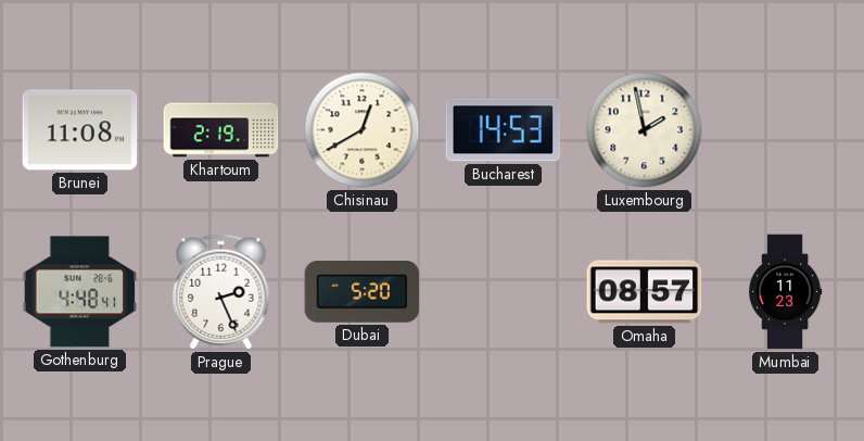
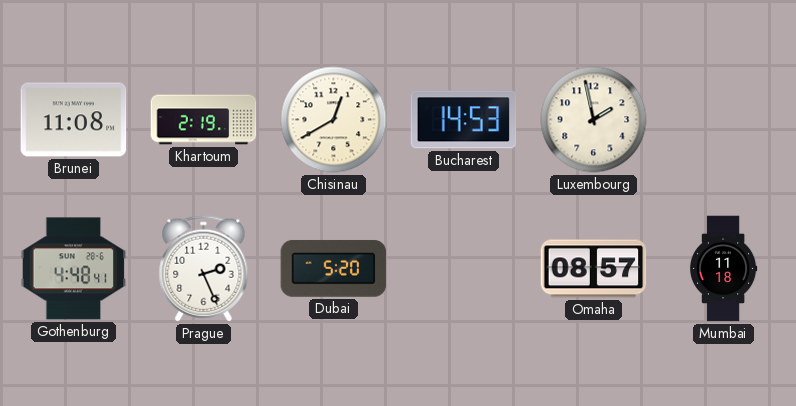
Mumbai: 11:23 -> 11:18
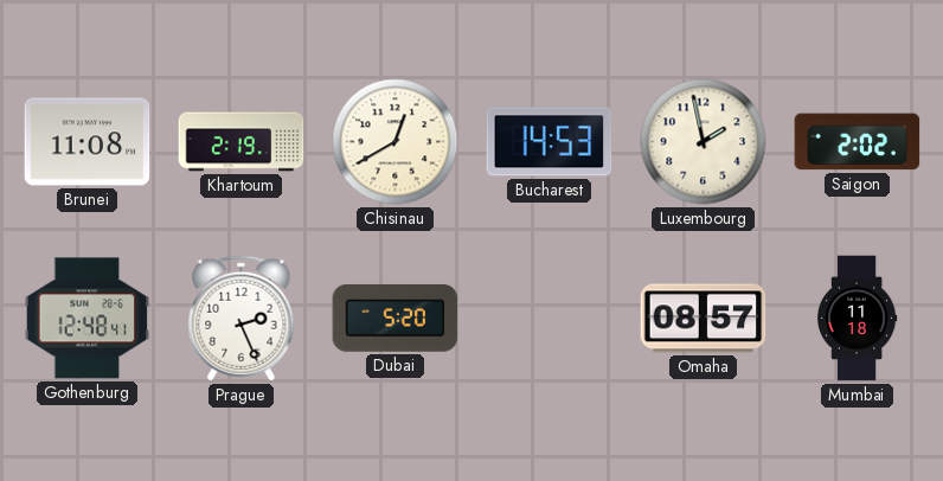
Saigon: none -> 2:02
Gothenburg: 4:48 -> 12:48
